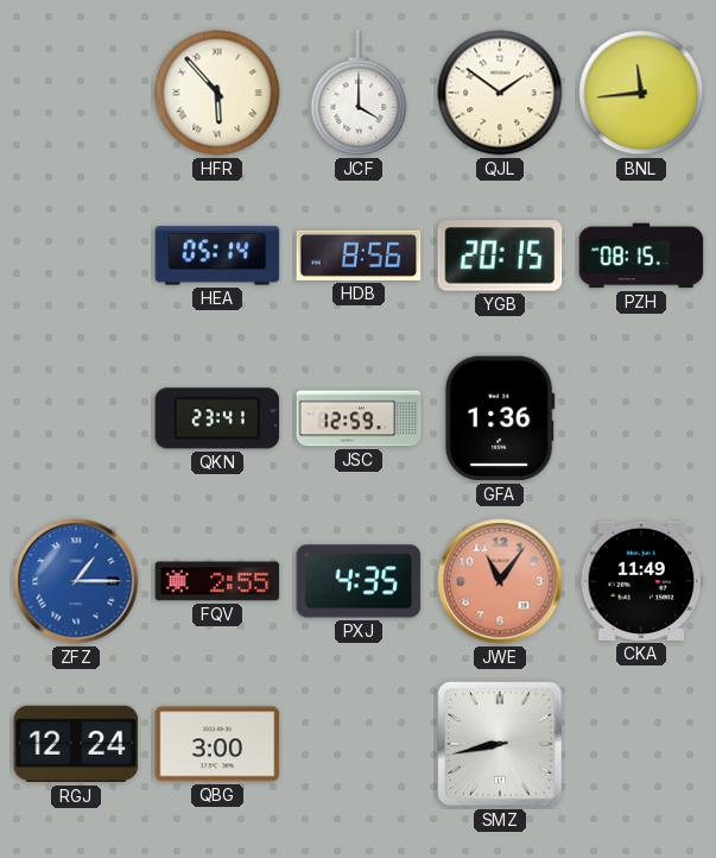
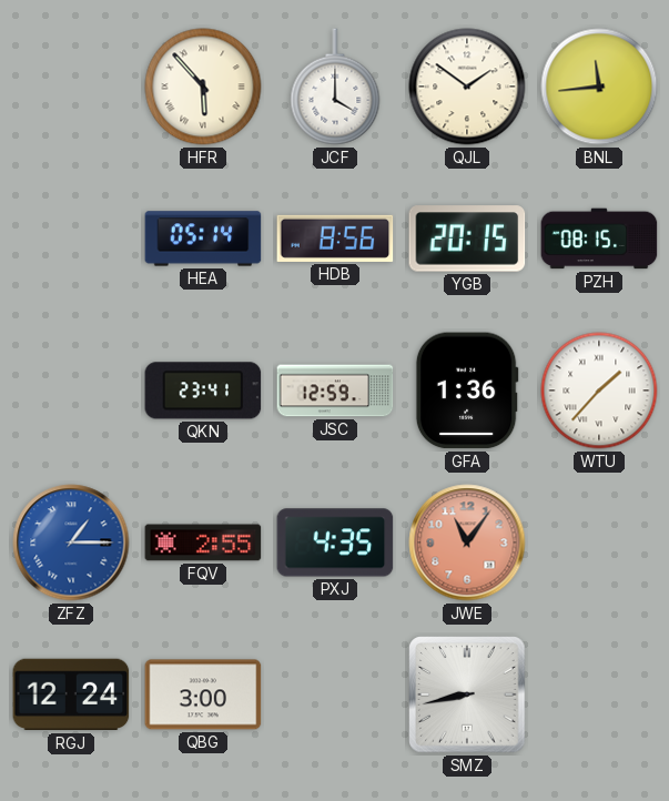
WTU: none -> 1:37
CKA: 11:49 -> none
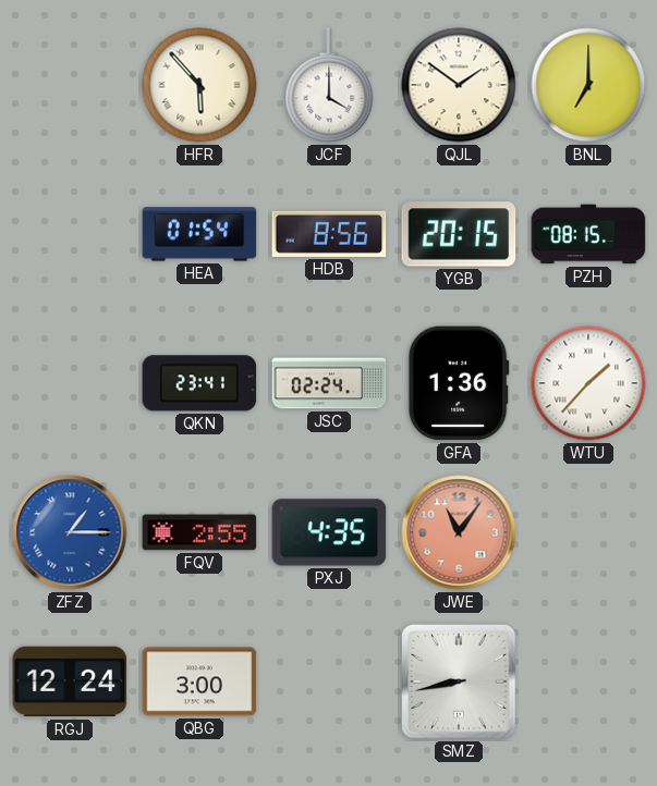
BNL: 11:44 -> 7:00
HEA: 05:14 -> 01:54
JSC: 12:59 -> 02:24
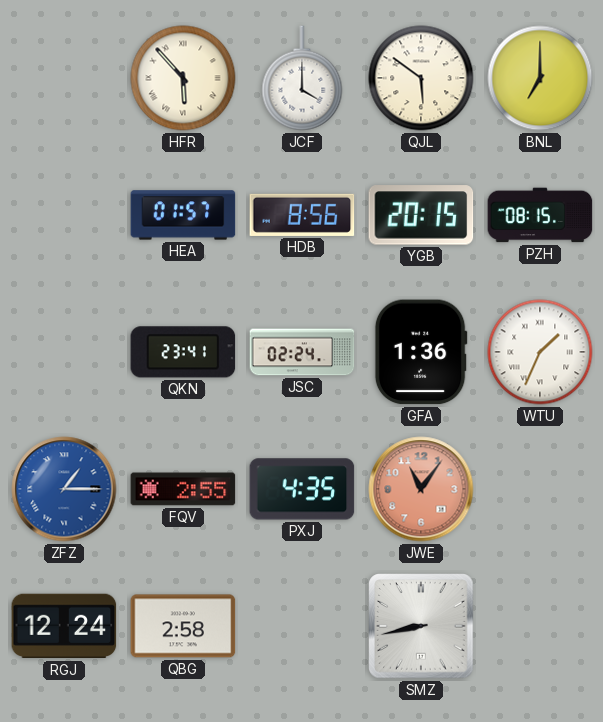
QJL: 1:51 -> 5:51
HEA: 01:54 -> 01:57
WTU: 1:37 -> 1:34
QBG: 3:00 -> 2:58
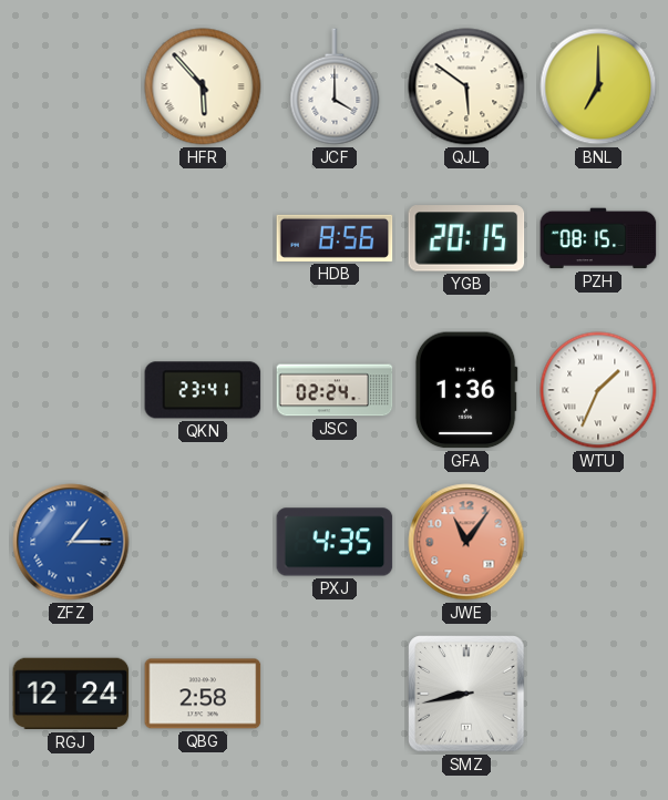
HEA: 01:57 -> none
FQV: 2:55 -> none
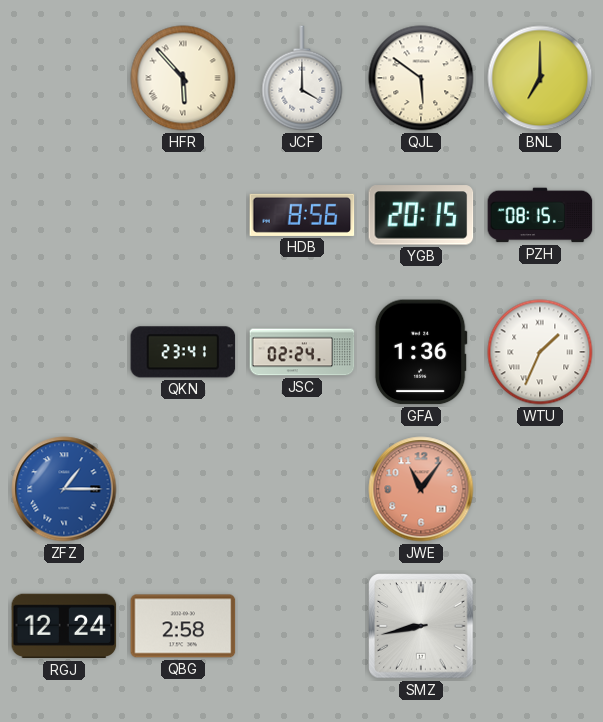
PXJ: 4:35 -> none
